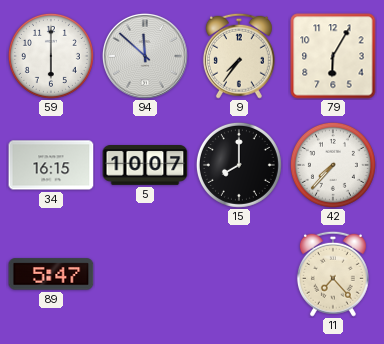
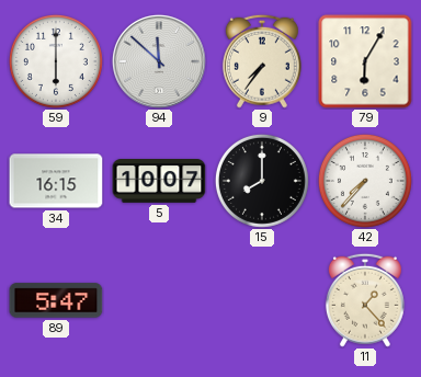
11: 7:23 -> 1:23
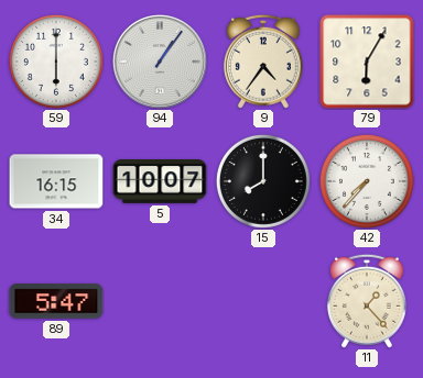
94: 11:52 -> 1:06
9: 7:36 -> 4:36
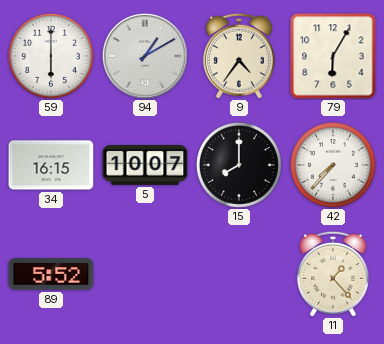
94: 1:06 -> 1:10
89: 5:47 -> 5:52
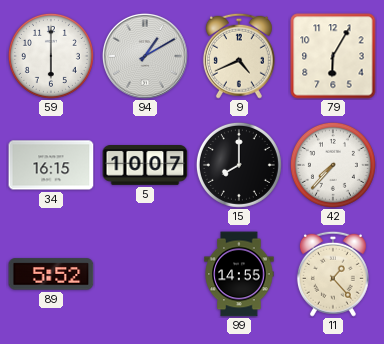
9: 4:36 -> 4:41
99: none -> 14:55
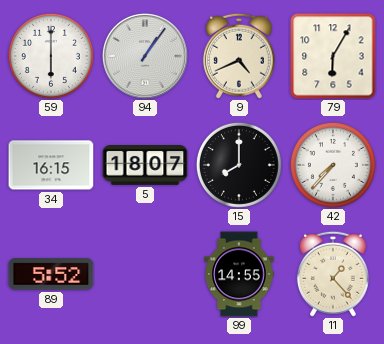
94: 1:10 -> 1:06
5: 10:07 -> 18:07
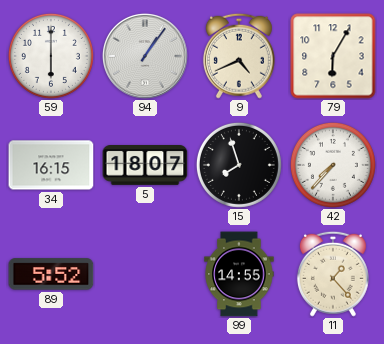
15: 8:00 -> 7:57
